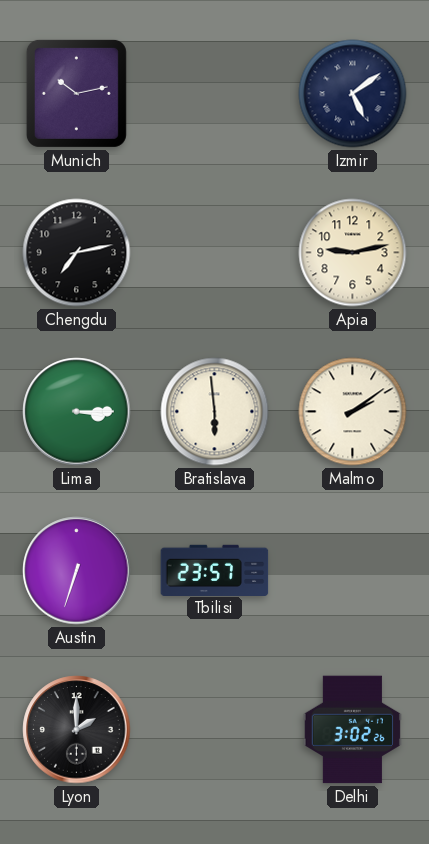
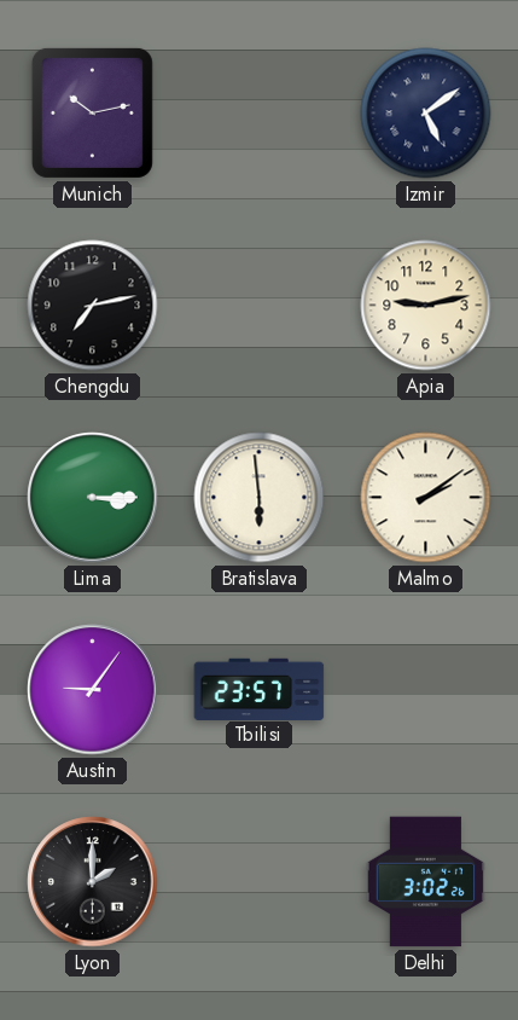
Austin: 6:33 -> 9:06
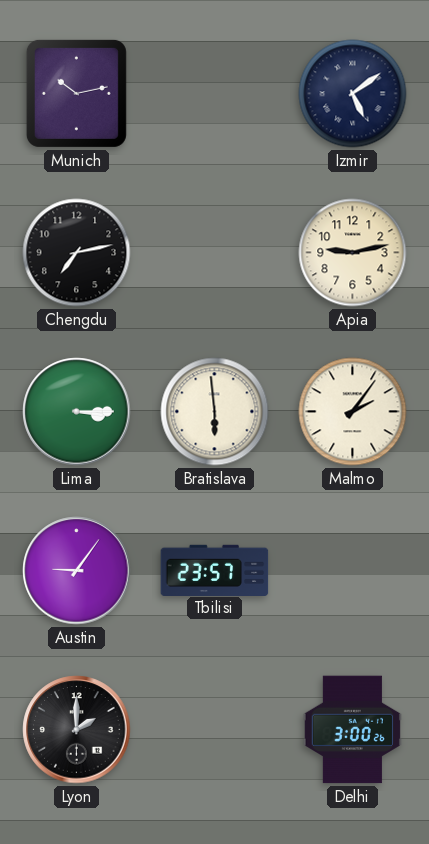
Malmo: 2:09 -> 2:06
Delhi: 3:02 -> 3:00
